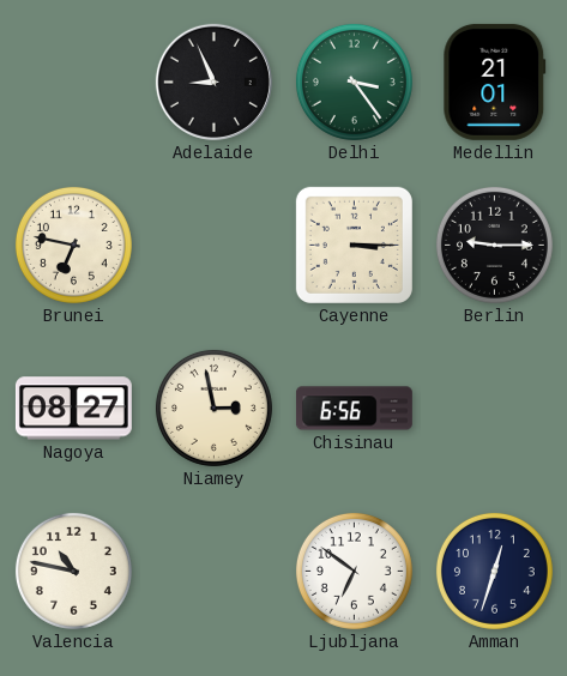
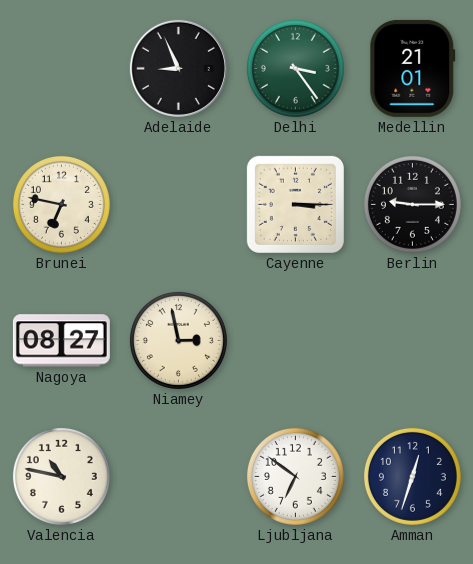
Chisinau: 6:56 -> none
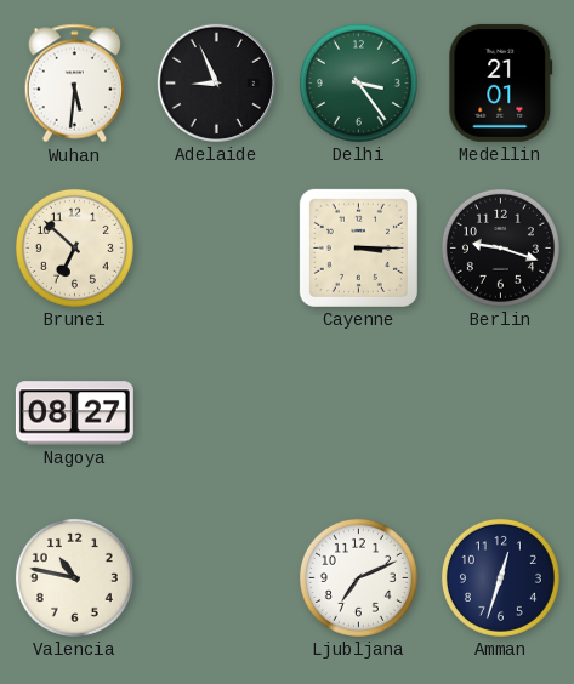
Wuhan: none -> 5:31
Brunei: 6:47 -> 6:52
Berlin: 9:15 -> 9:18
Niamey: 2:58 -> none
Ljubljana: 6:51 -> 7:11
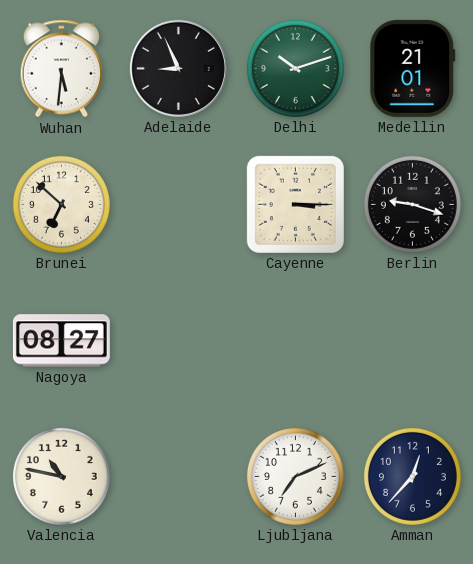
Delhi: 3:24 -> 10:12
Amman: 12:33 -> 12:37
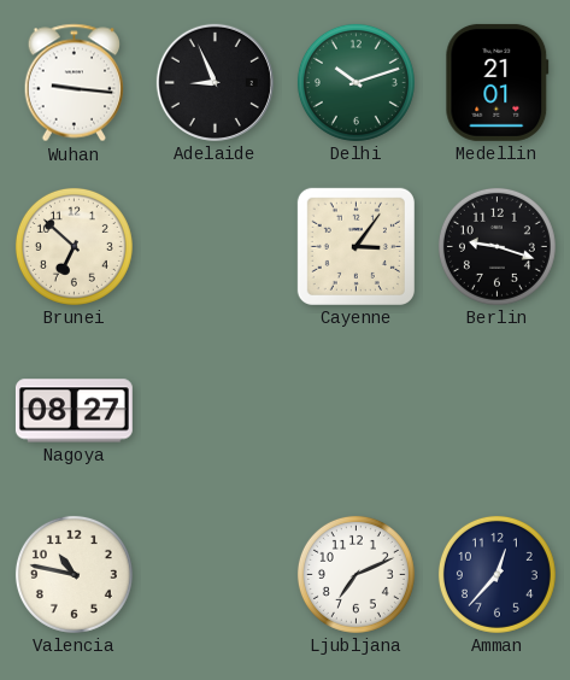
Wuhan: 5:31 -> 9:16
Cayenne: 3:15 -> 3:06
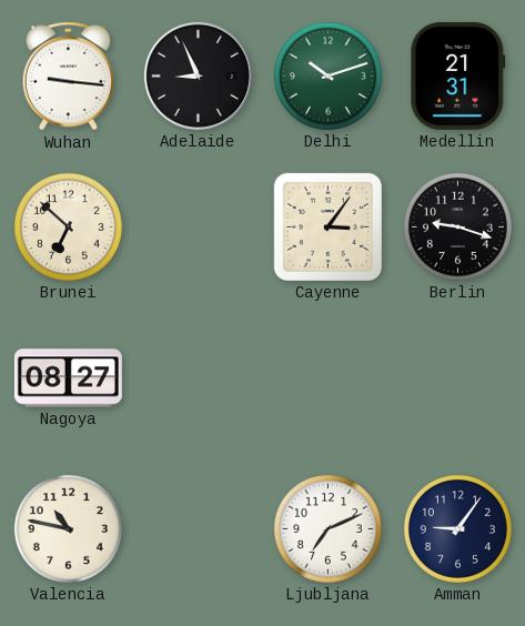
Medellin: 21:01 -> 21:31
Amman: 12:37 -> 9:06
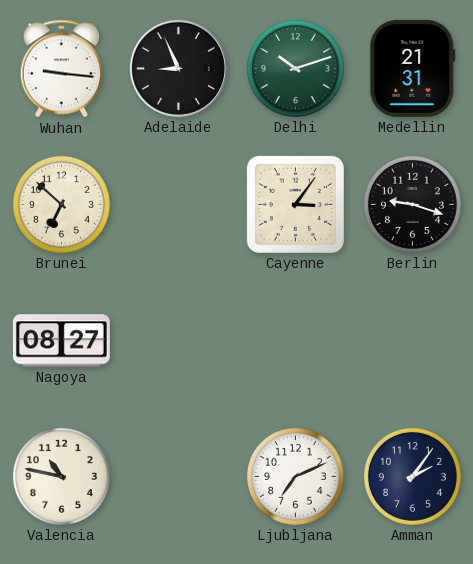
Amman: 9:06 -> 2:06
